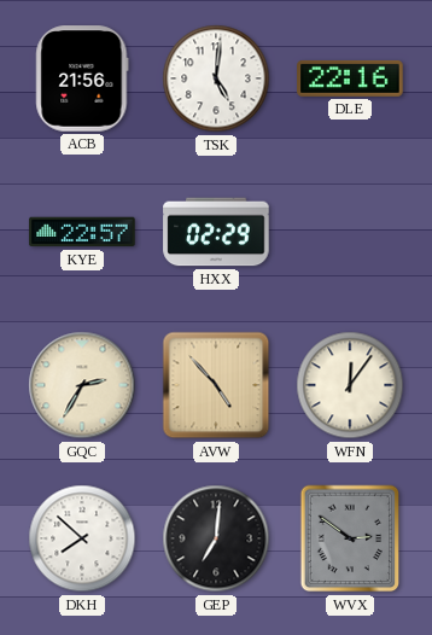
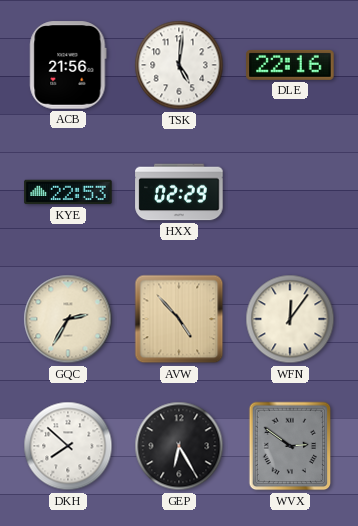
KYE: 22:57 -> 22:53
GEP: 7:01 -> 6:25
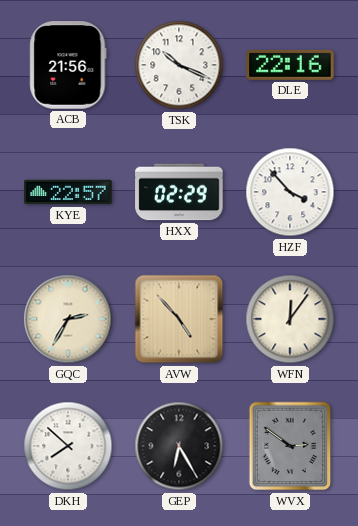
TSK: 5:01 -> 10:19
KYE: 22:53 -> 22:57
HZF: none -> 3:53
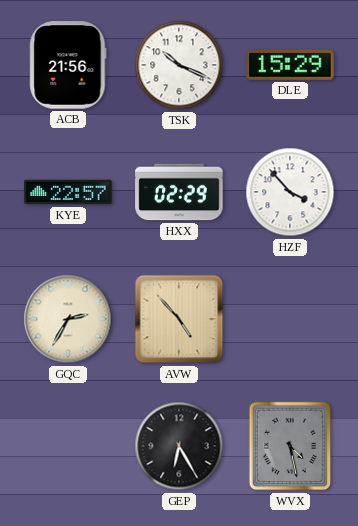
DLE: 22:16 -> 15:29
WFN: 12:06 -> none
DKH: 7:52 -> none
WVX: 2:51 -> 4:28
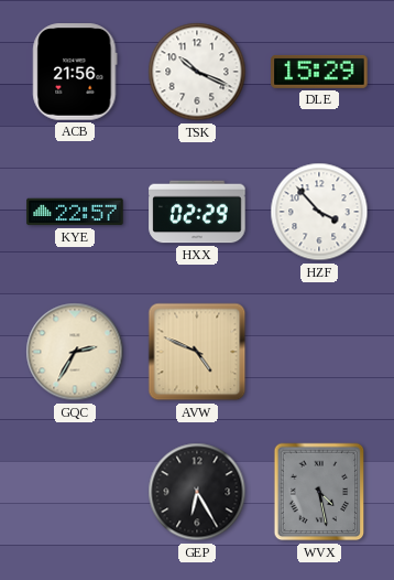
AVW: 4:53 -> 4:49
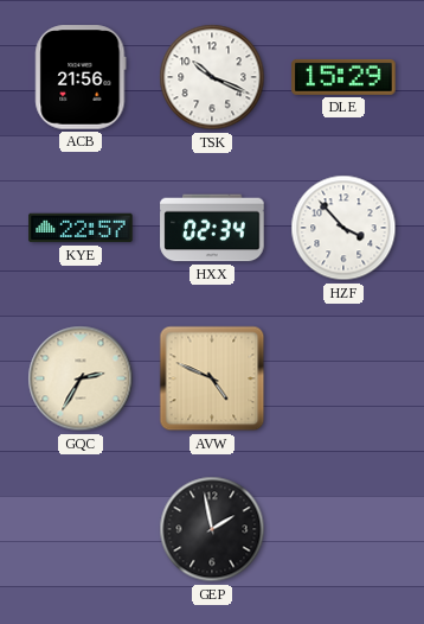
HXX: 02:29 -> 02:34
GEP: 6:25 -> 1:58
WVX: 4:28 -> none
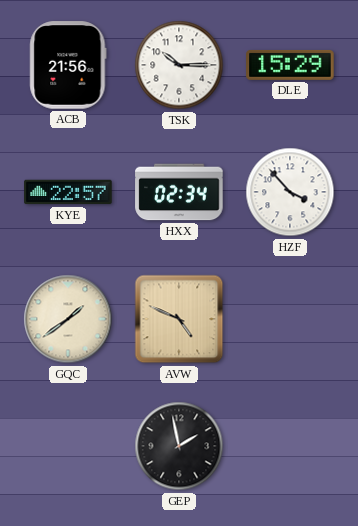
TSK: 10:19 -> 10:15
GQC: 2:35 -> 1:39
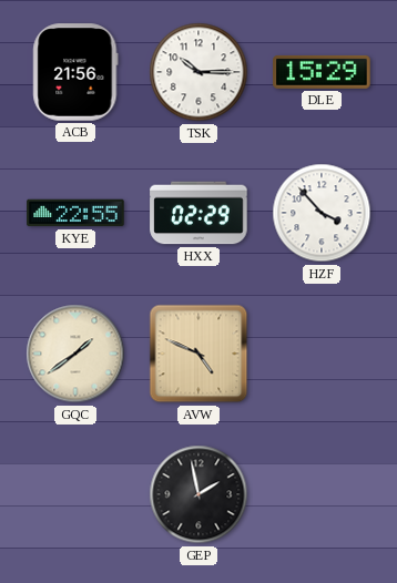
KYE: 22:57 -> 22:55
HXX: 02:34 -> 02:29
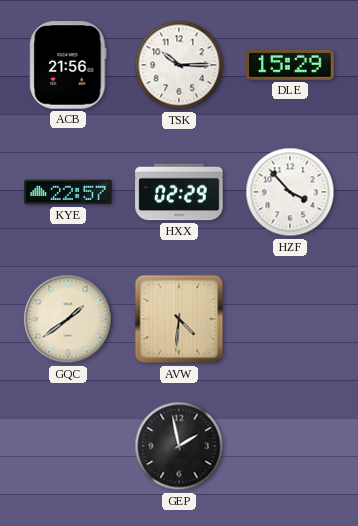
KYE: 22:55 -> 22:57
AVW: 4:49 -> 4:31
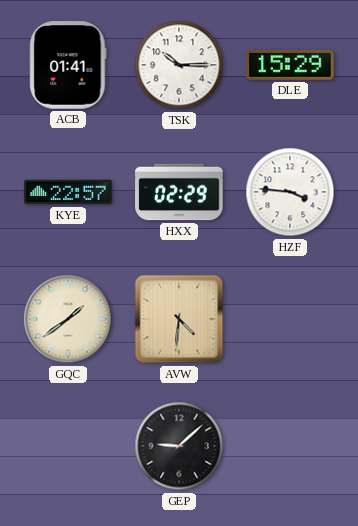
ACB: 21:56 -> 01:41
HZF: 3:53 -> 3:46
GEP: 1:58 -> 9:08
